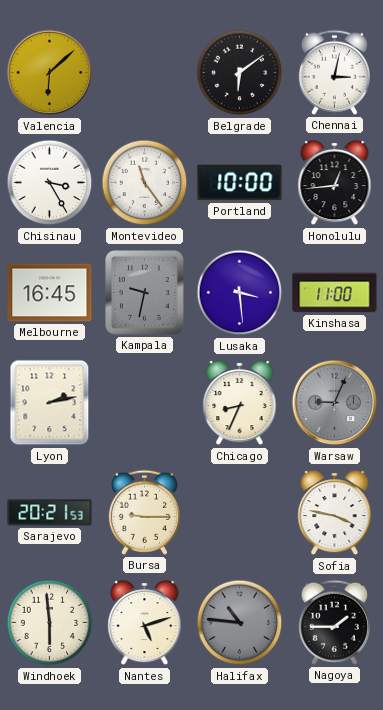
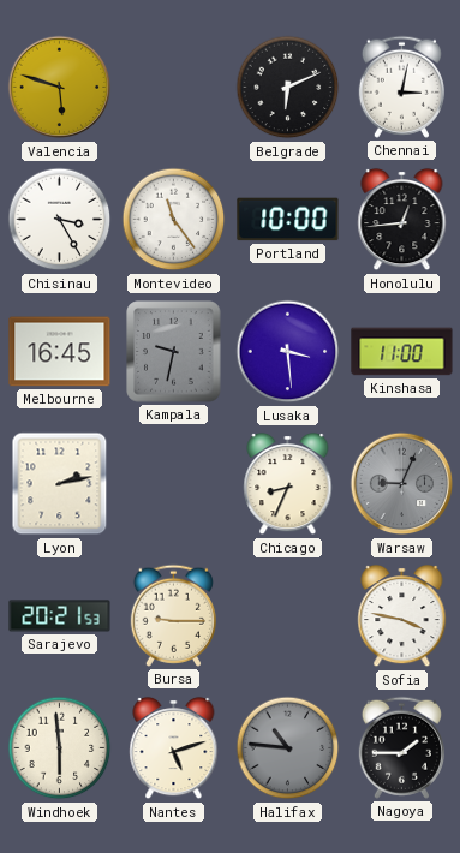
Valencia: 6:08 -> 5:48
Belgrade: 6:09 -> 6:11
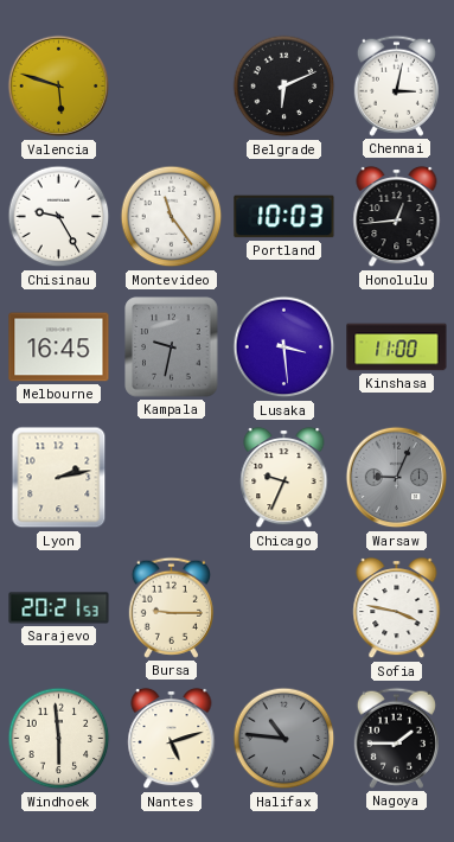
Chisinau: 3:25 -> 9:25
Portland: 10:00 -> 10:03
Chicago: 8:34 -> 9:34
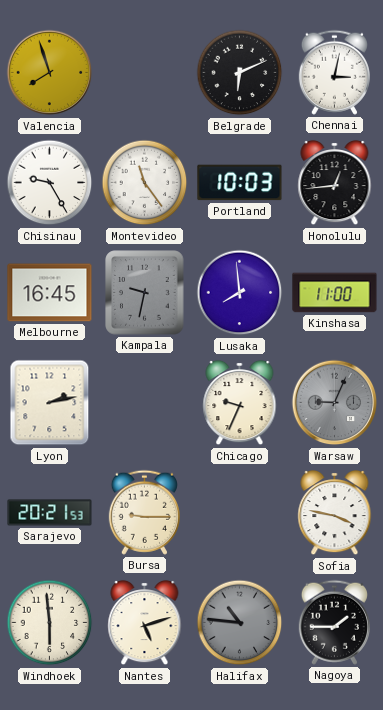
Valencia: 5:48 -> 7:57
Lusaka: 3:29 -> 7:59
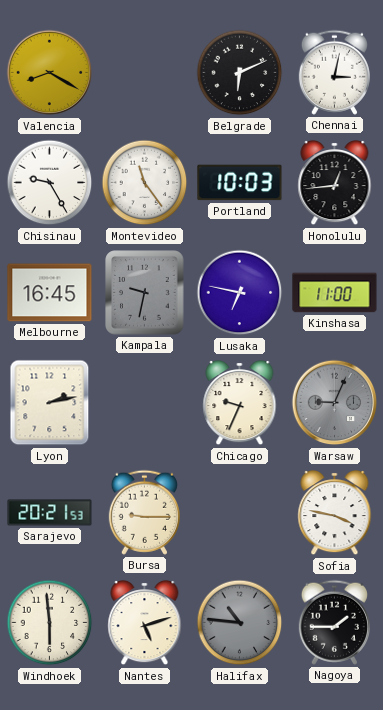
Valencia: 7:57 -> 8:20
Lusaka: 7:59 -> 6:47
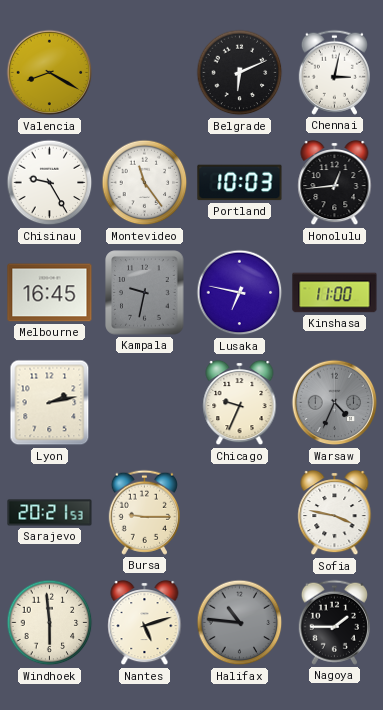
Warsaw: 9:04 -> 4:34
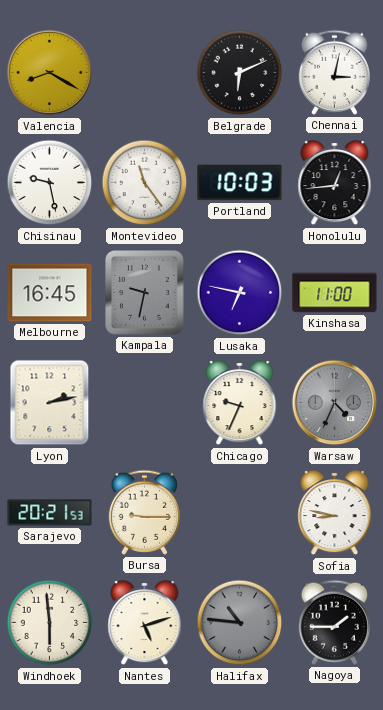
Chisinau: 9:25 -> 9:28
Sofia: 3:47 -> 8:47
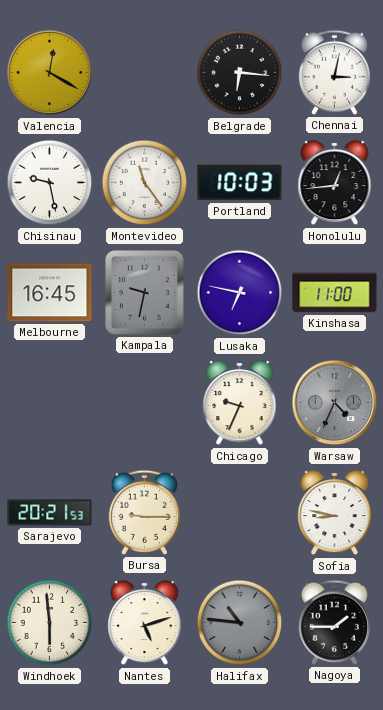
Valencia: 8:20 -> 12:20
Belgrade: 6:11 -> 6:16
Lyon: 2:13 -> none
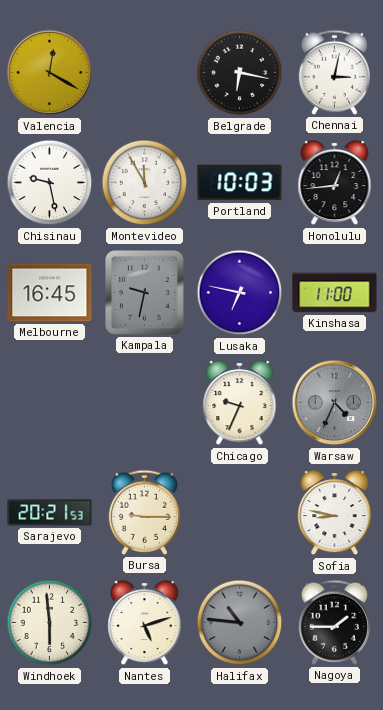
Belgrade: 6:16 -> 6:17
Montevideo: 11:24 -> 11:55
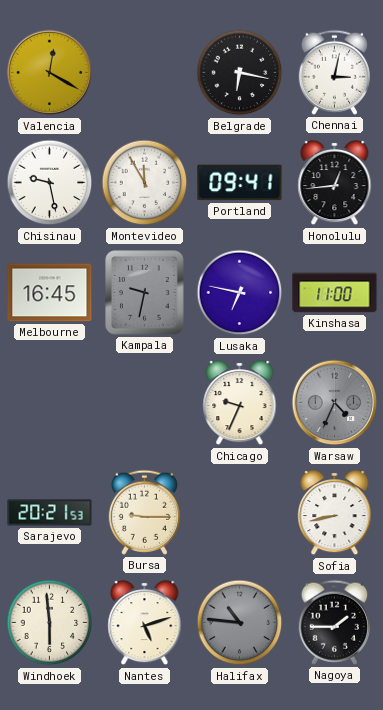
Portland: 10:03 -> 09:41
Sofia: 8:47 -> 8:43
